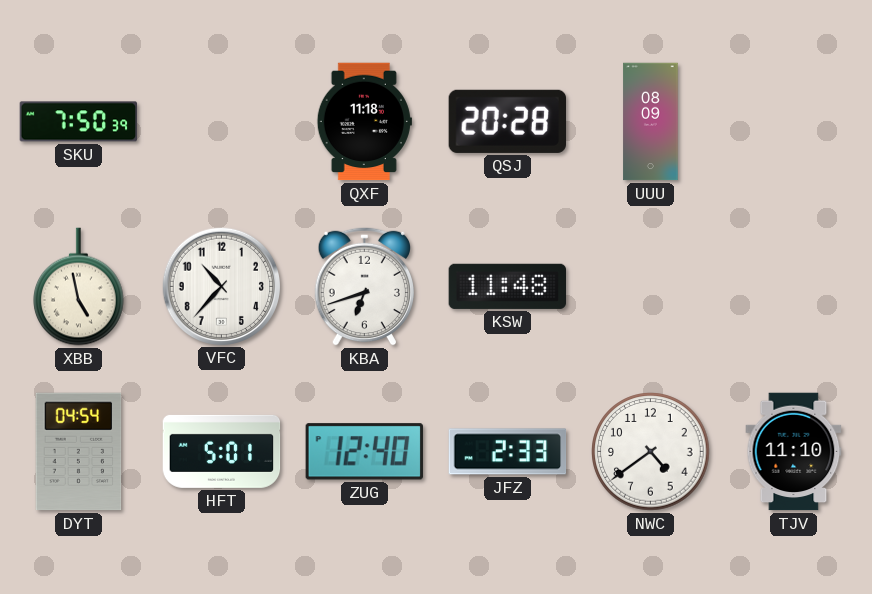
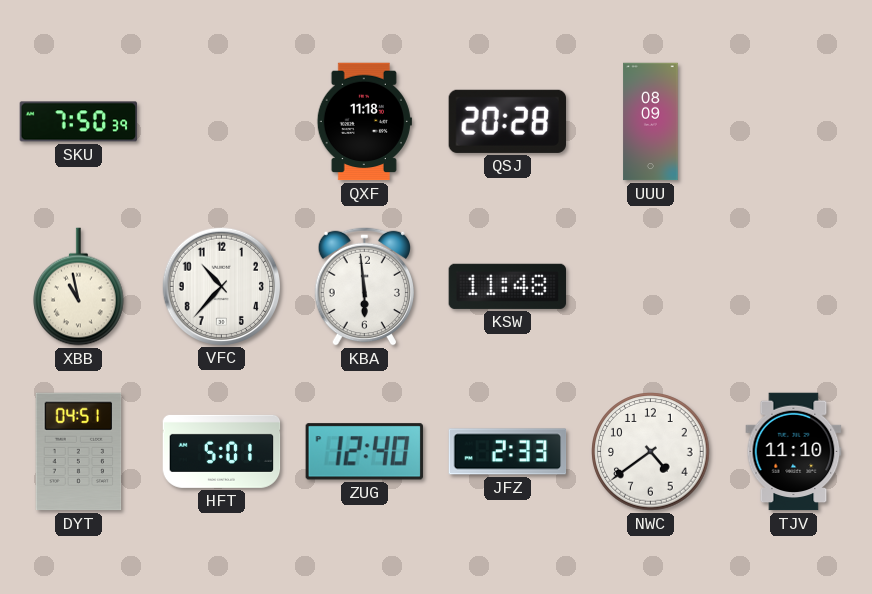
XBB: 4:58 -> 10:58
KBA: 6:42 -> 5:59
DYT: 04:54 -> 04:51
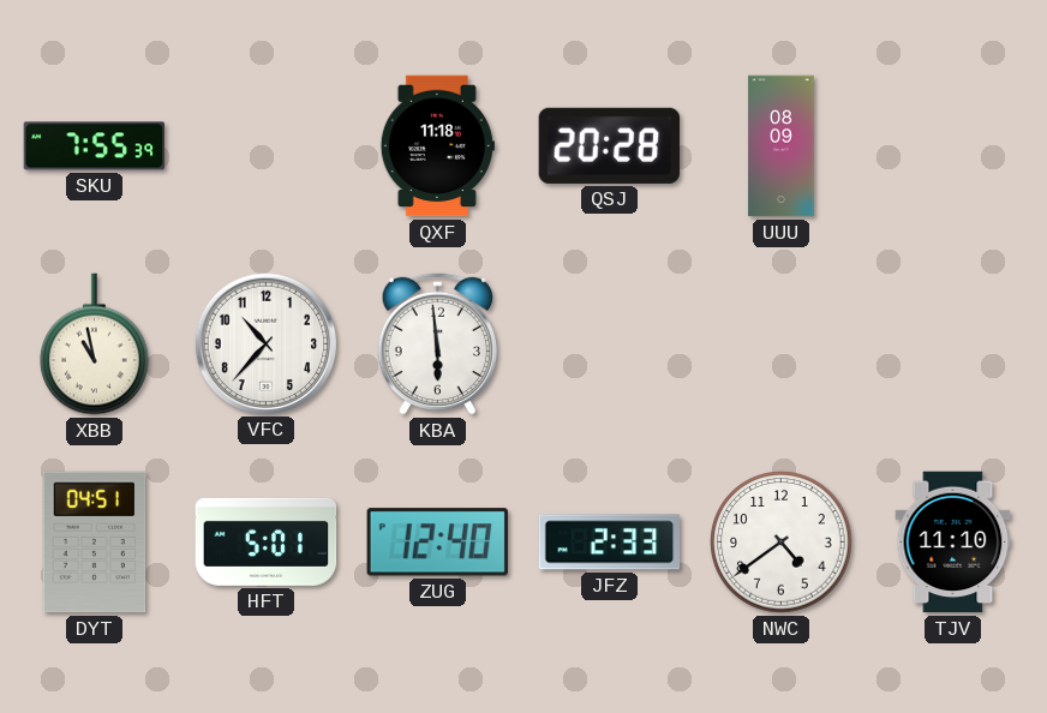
SKU: 7:50 -> 7:55
KSW: 11:48 -> none
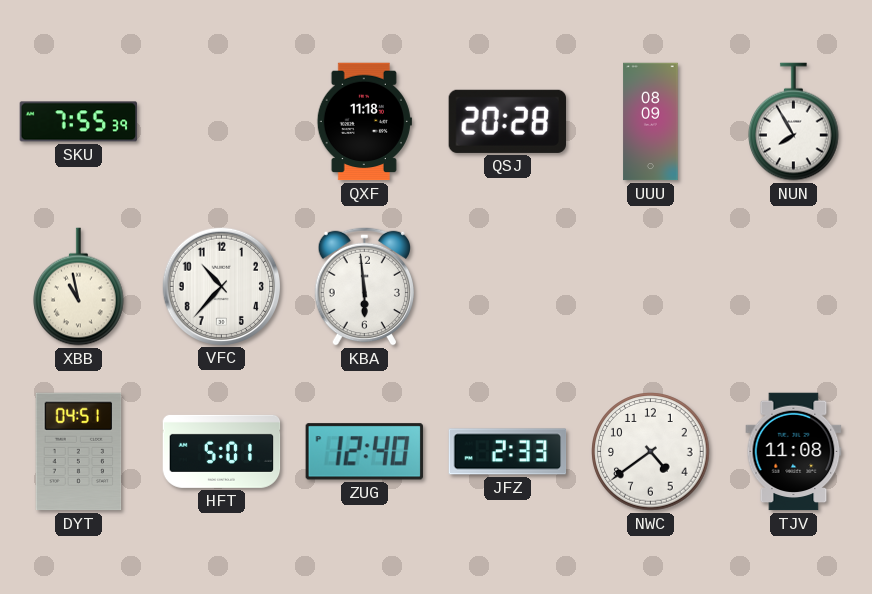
NUN: none -> 7:55
TJV: 11:10 -> 11:08
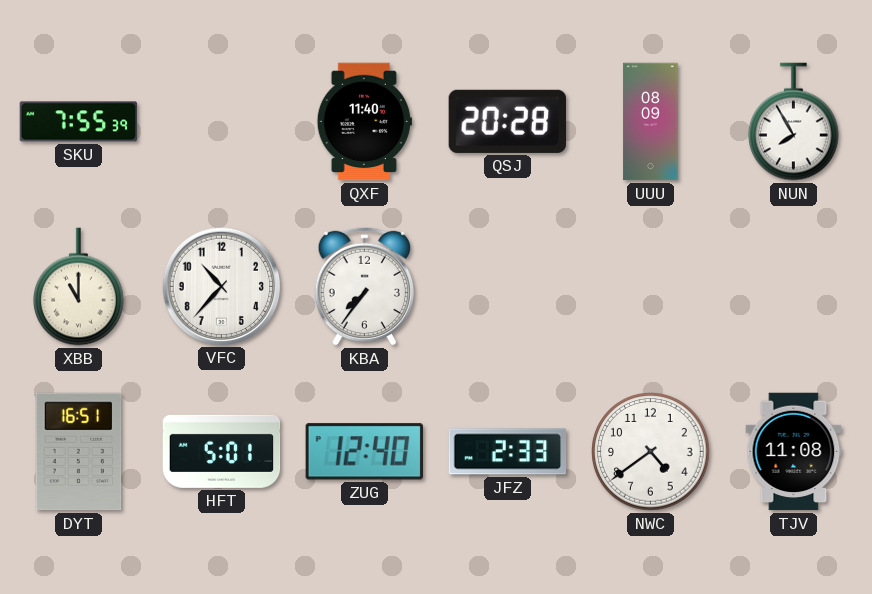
QXF: 11:18 -> 11:40
XBB: 10:58 -> 11:00
KBA: 5:59 -> 7:36
DYT: 04:51 -> 16:51
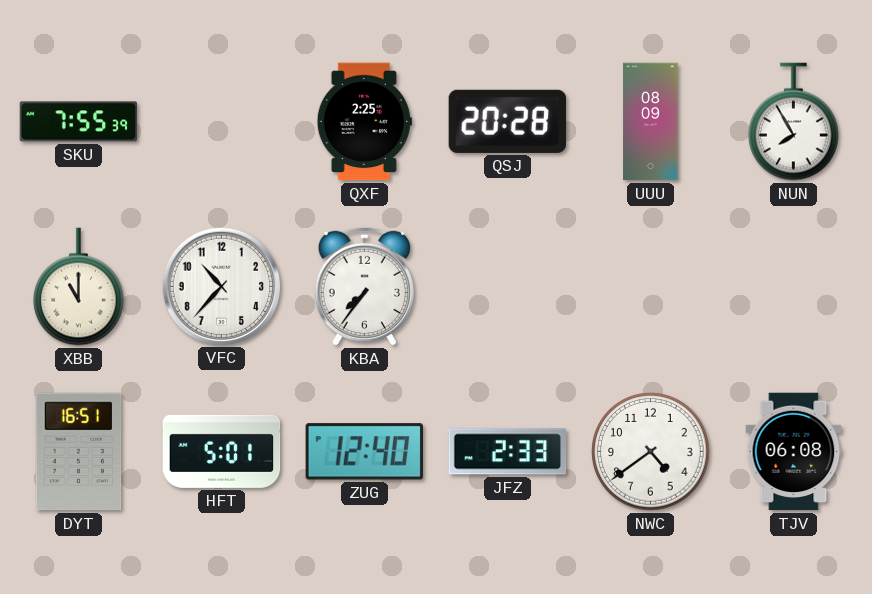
QXF: 11:40 -> 2:25
TJV: 11:08 -> 06:08
